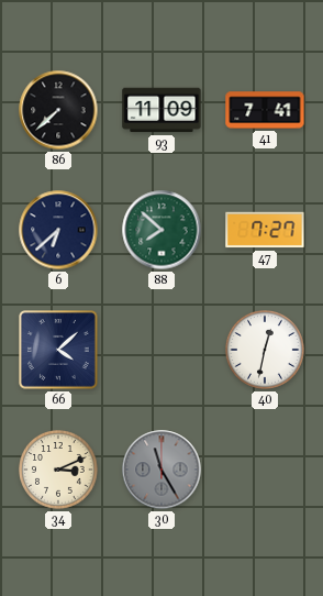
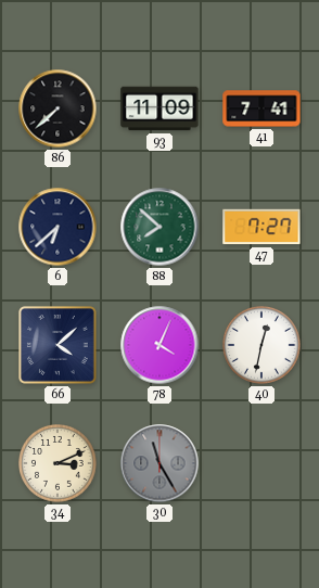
78: none -> 4:04
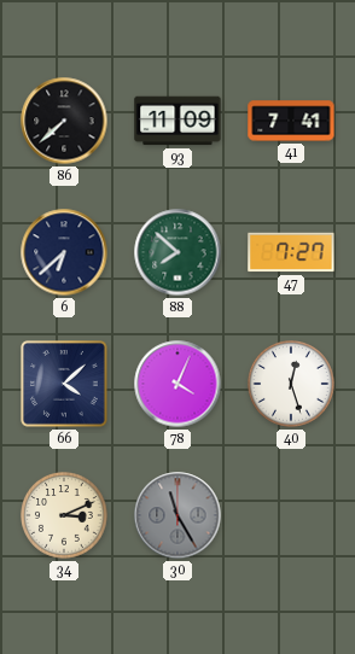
40: 12:32 -> 12:27
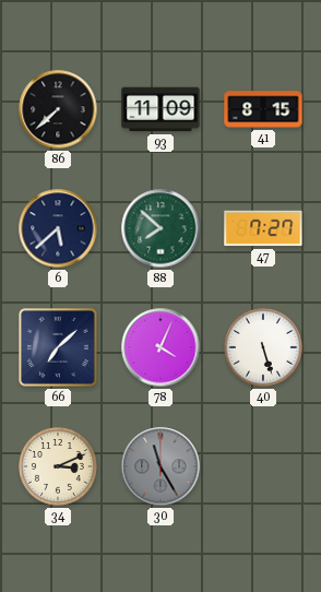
41: 7:41 -> 8:15
6: 6:38 -> 5:38
66: 4:08 -> 7:08
40: 12:27 -> 5:27
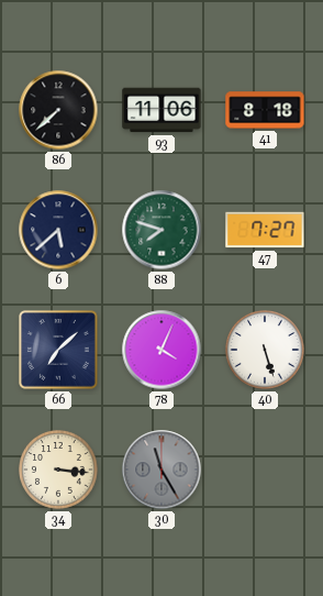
93: 11:09 -> 11:06
41: 8:15 -> 8:18
88: 7:52 -> 7:48
34: 3:11 -> 3:16
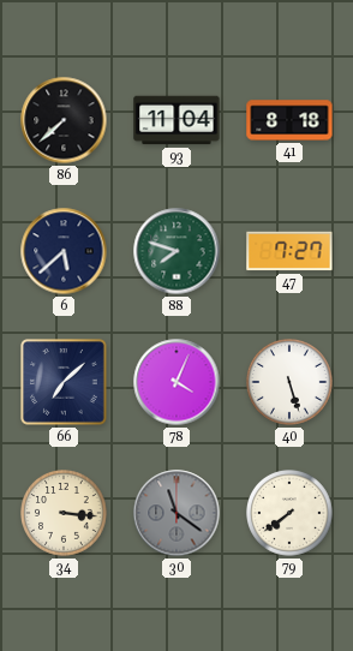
93: 11:06 -> 11:04
30: 11:25 -> 11:21
79: none -> 7:39
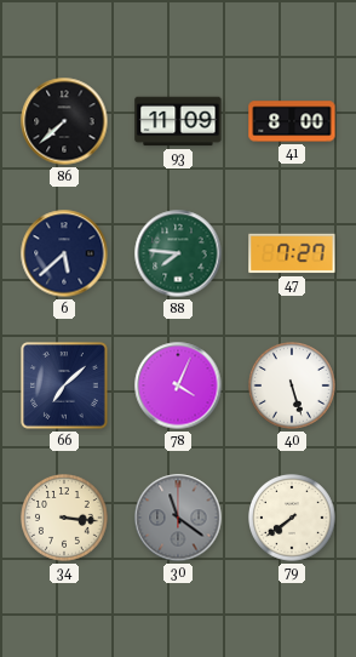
93: 11:04 -> 11:09
41: 8:18 -> 8:00
88: 7:48 -> 7:46
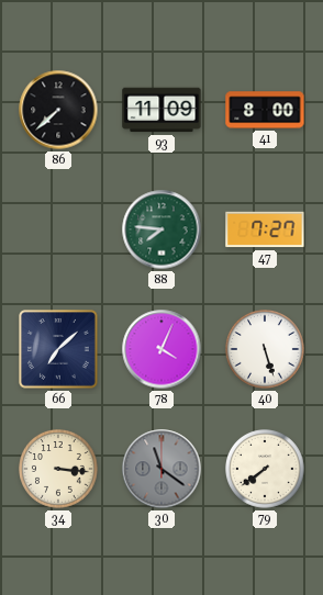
6: 5:38 -> none
